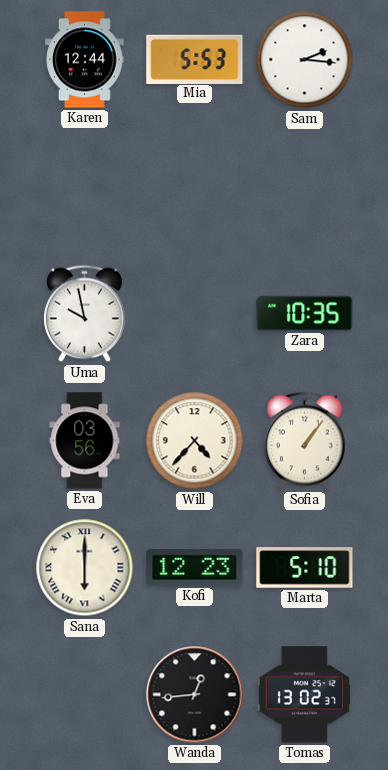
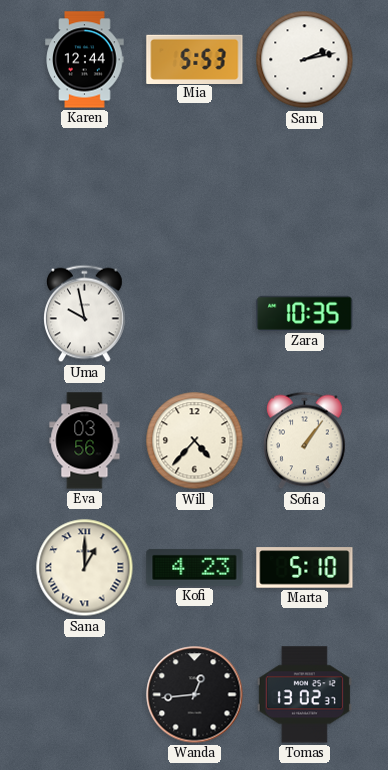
Sam: 2:16 -> 2:13
Sana: 6:00 -> 1:00
Kofi: 12:23 -> 4:23
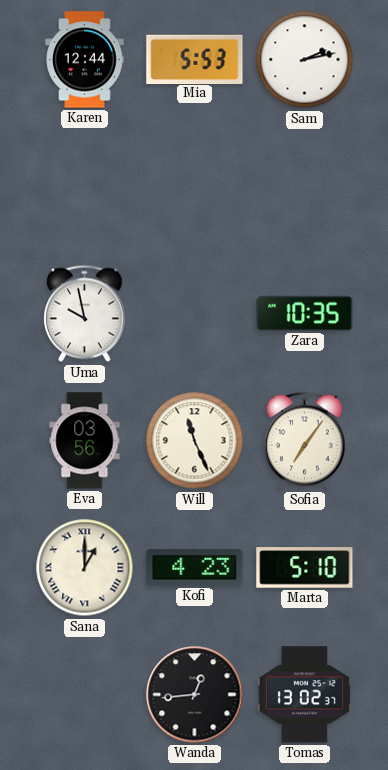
Will: 4:37 -> 11:26
Sofia: 1:06 -> 7:06
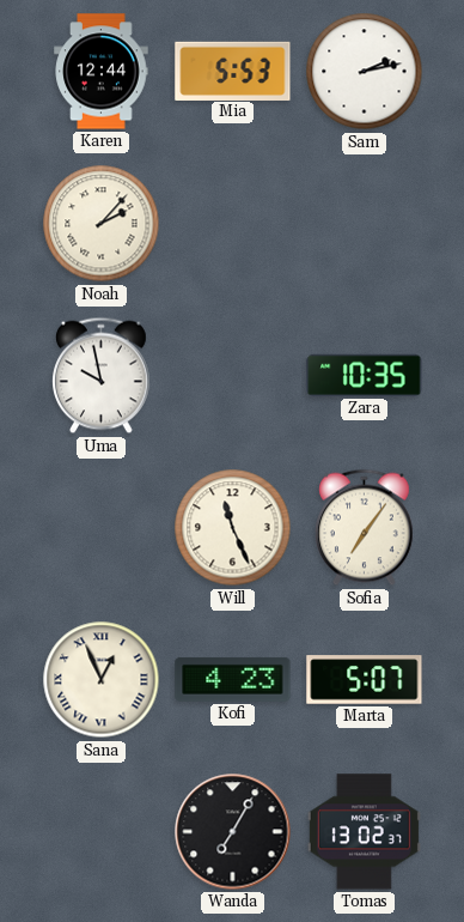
Noah: none -> 2:07
Eva: 03:56 -> none
Sana: 1:00 -> 12:56
Marta: 5:10 -> 5:07
Wanda: 12:44 -> 7:05
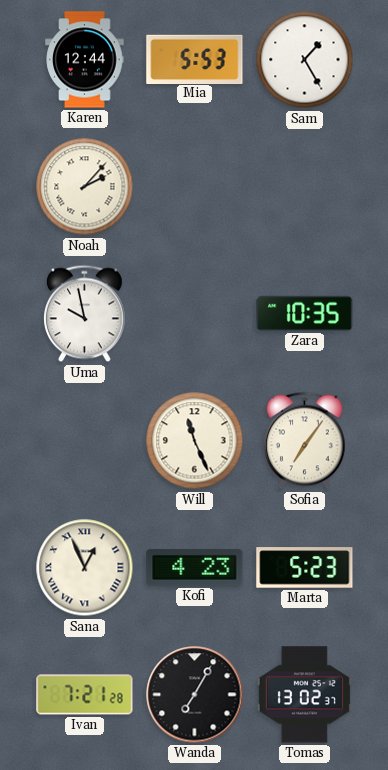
Sam: 2:13 -> 1:25
Marta: 5:07 -> 5:23
Ivan: none -> 7:21
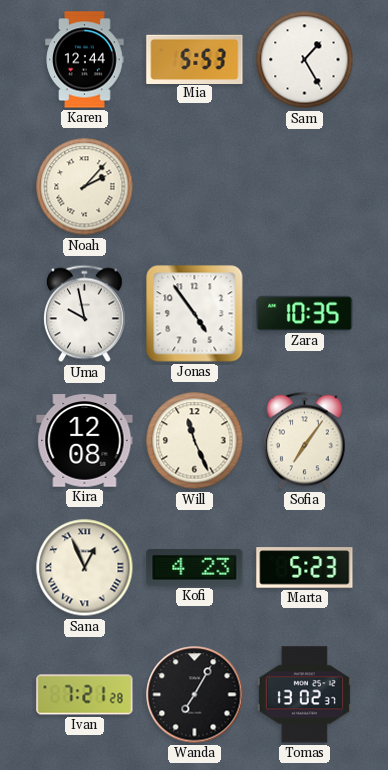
Jonas: none -> 4:54
Kira: none -> 12:08
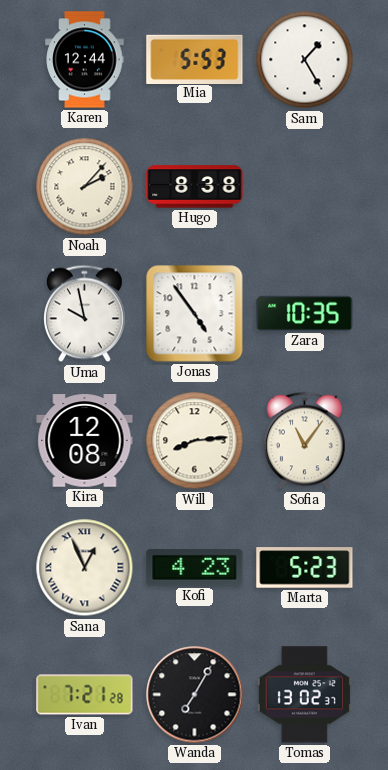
Hugo: none -> 8:38
Will: 11:26 -> 8:14
Sofia: 7:06 -> 11:06
